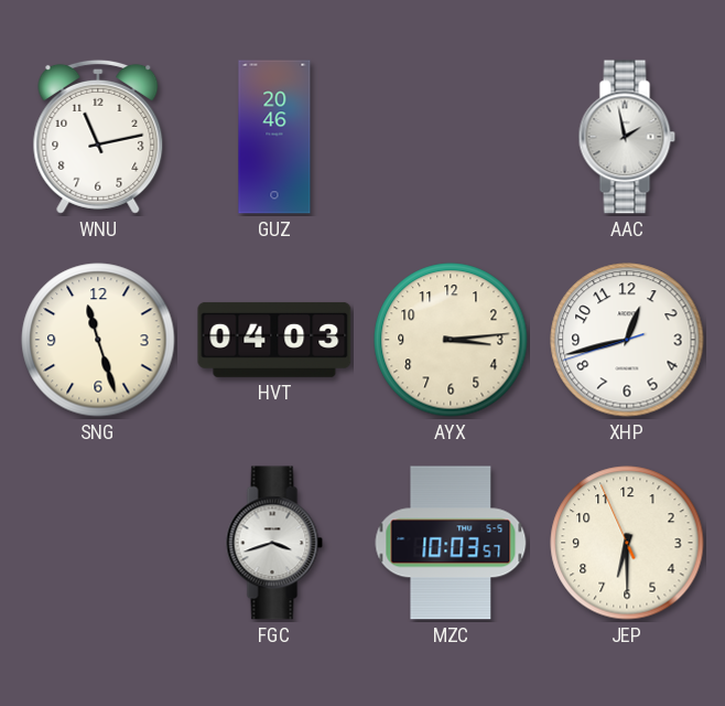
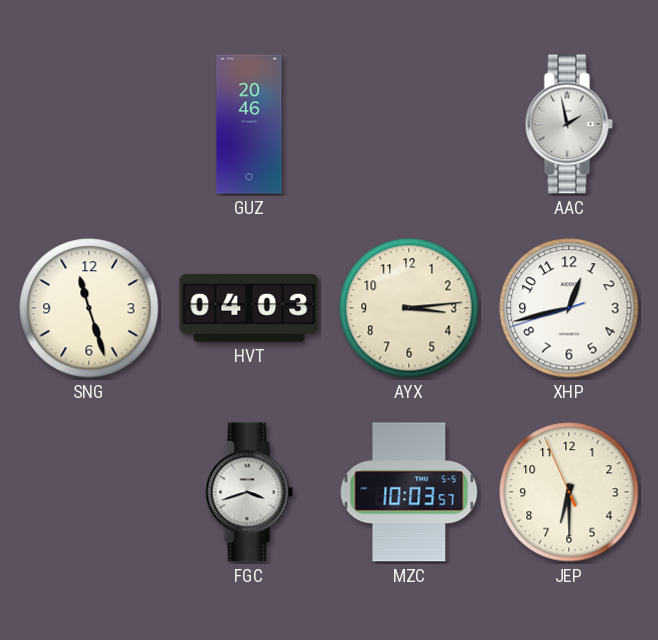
WNU: 11:13 -> none
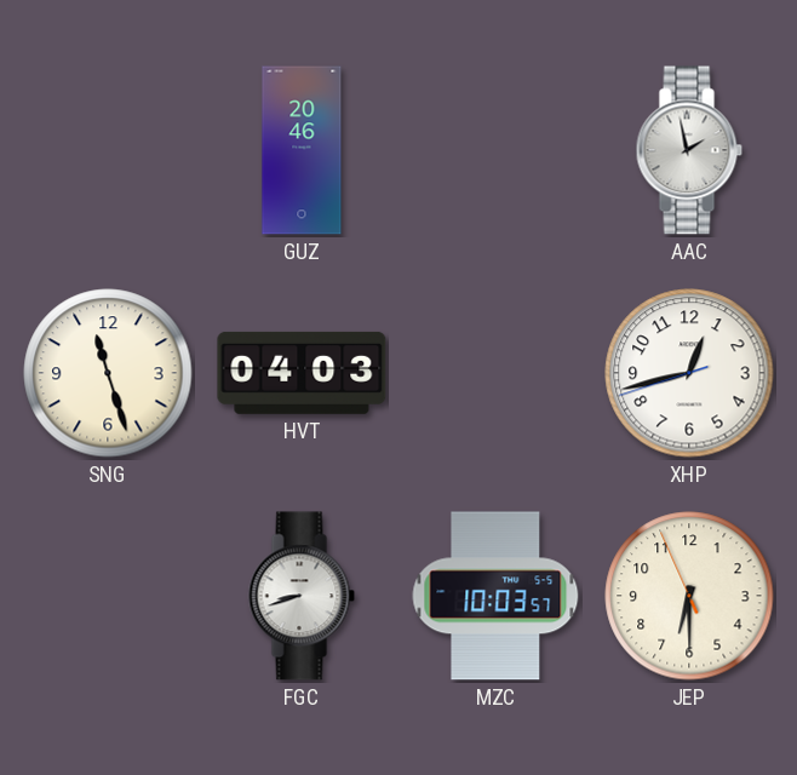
AYX: 3:14 -> none
FGC: 3:42 -> 8:42
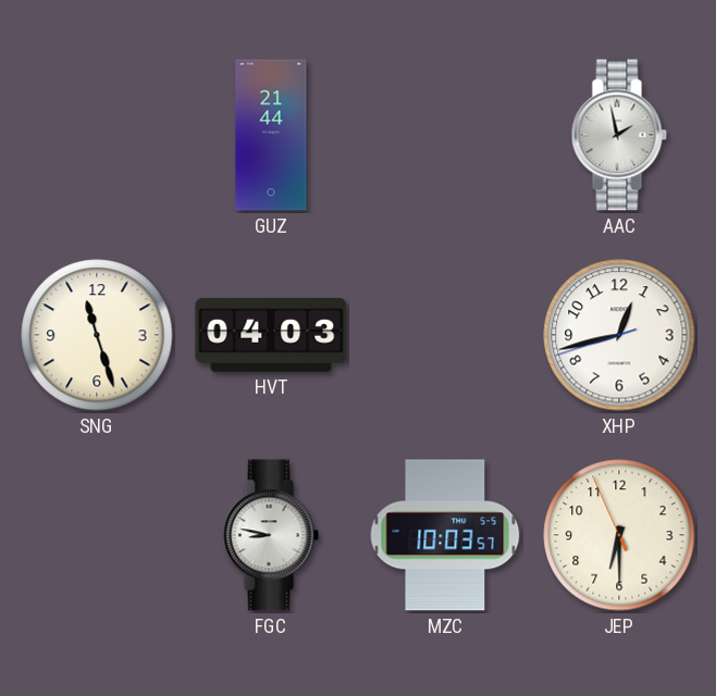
GUZ: 20:46 -> 21:44
FGC: 8:42 -> 8:47
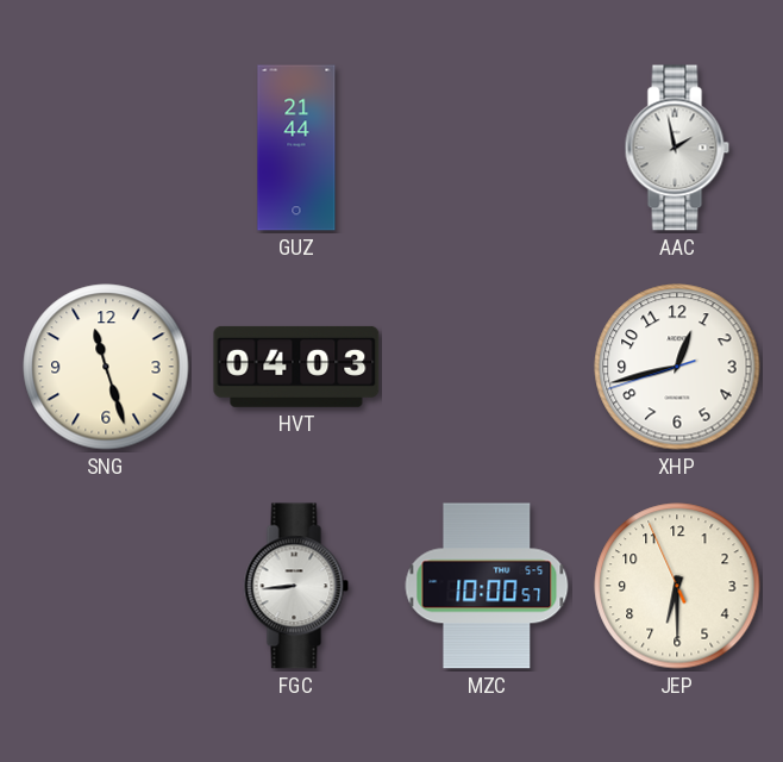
FGC: 8:47 -> 8:44
MZC: 10:03 -> 10:00
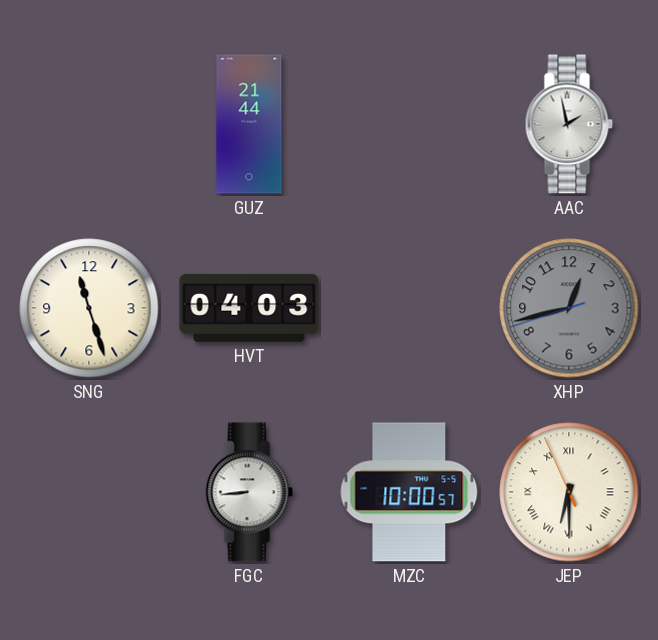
XHP dial: white -> grey
JEP numerals: Arabic -> Roman
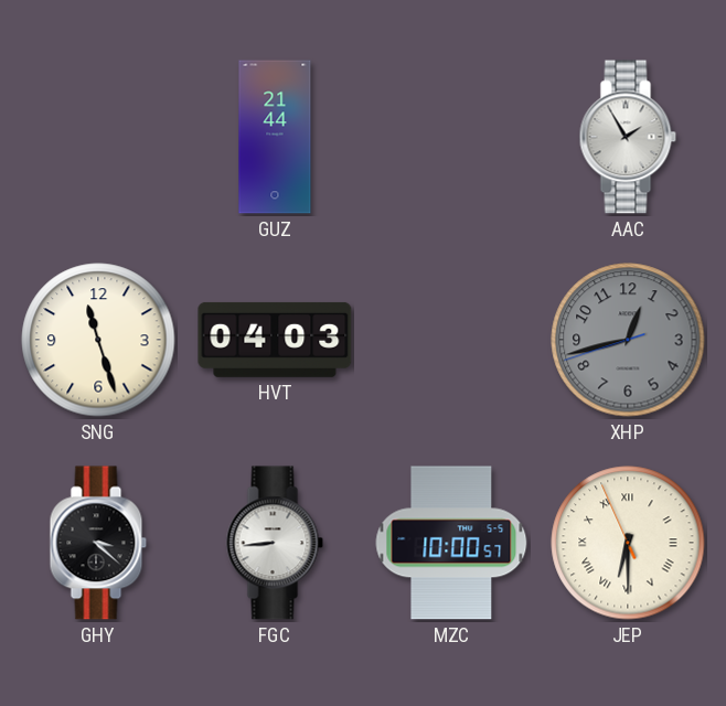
AAC: 1:58 -> 1:55
GHY: none -> 3:22
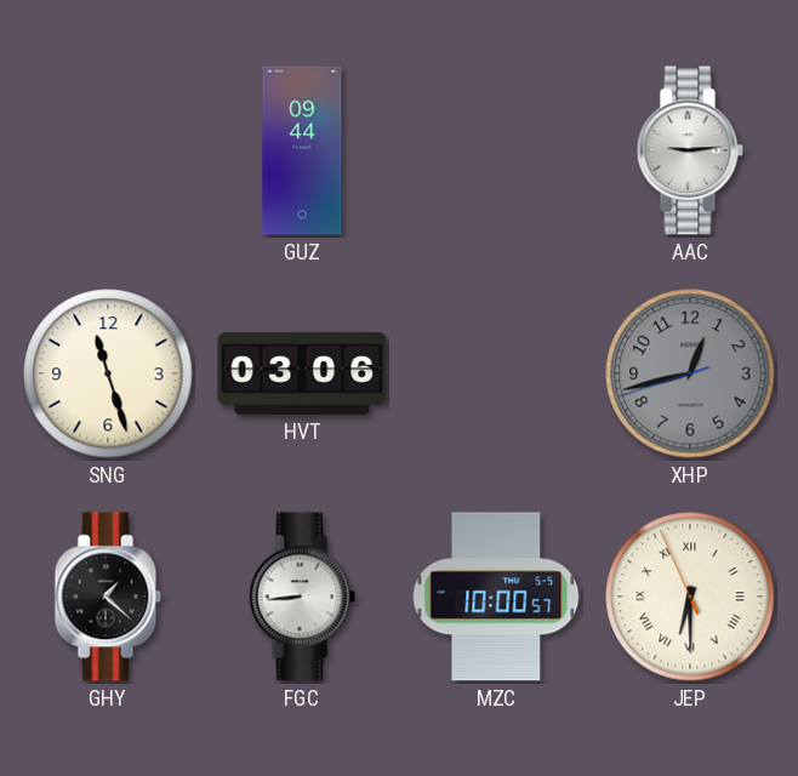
GUZ: 21:44 -> 09:44
AAC: 1:55 -> 9:14
HVT: 04:03 -> 03:06
GHY: 3:22 -> 1:22
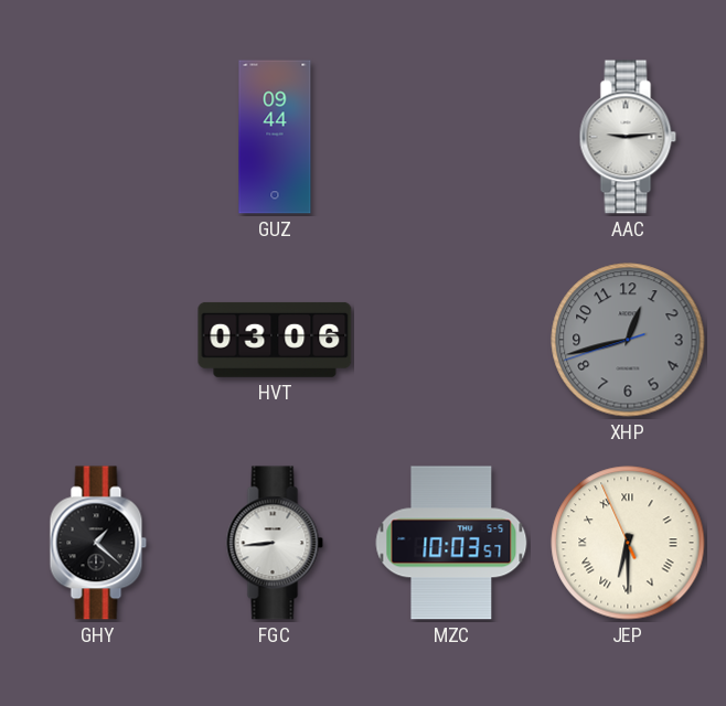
SNG: 11:27 -> none
MZC: 10:00 -> 10:03
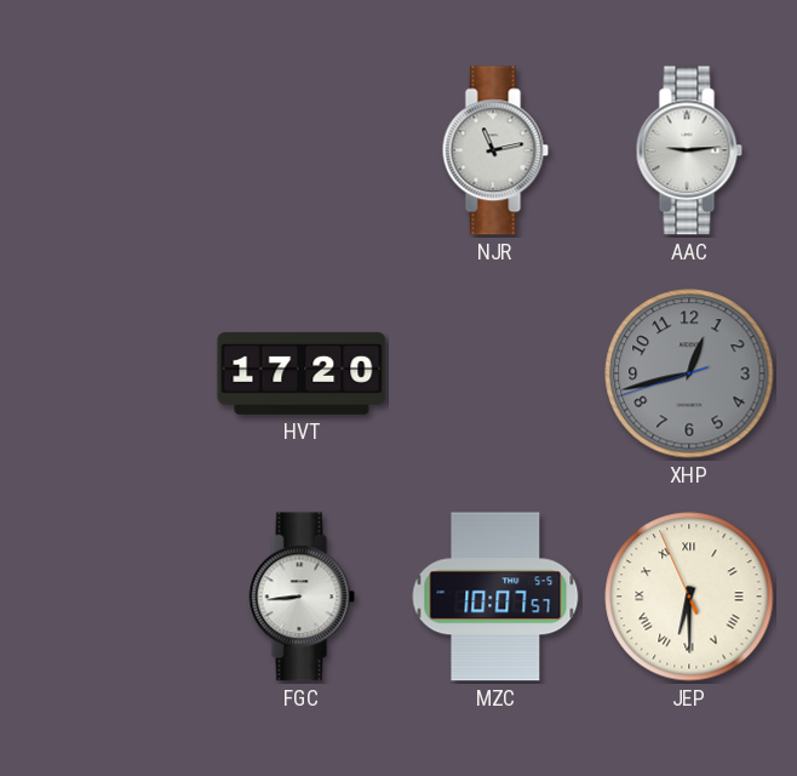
GUZ: 09:44 -> none
NJR: none -> 11:13
HVT: 03:06 -> 17:20
GHY: 1:22 -> none
MZC: 10:03 -> 10:07
